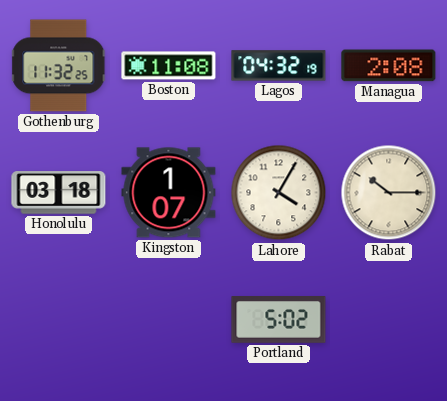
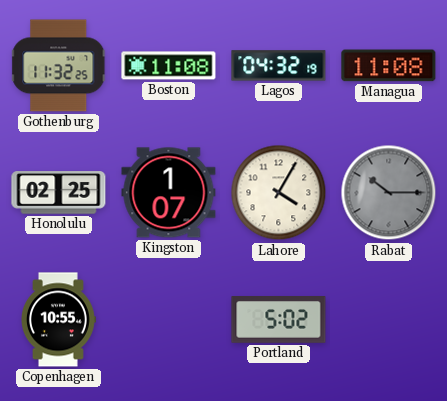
Managua: 2:08 -> 11:08
Honolulu: 03:18 -> 02:25
Rabat dial: cream -> grey
Copenhagen: none -> 10:55
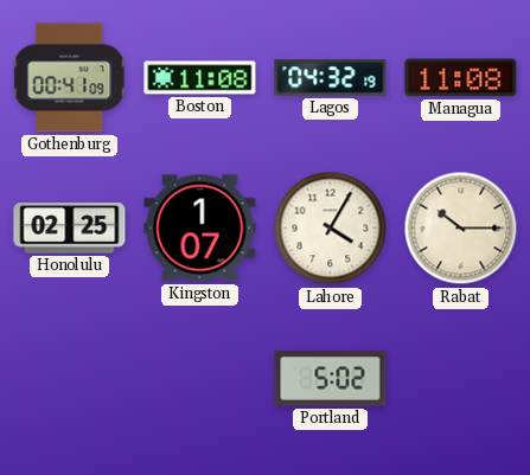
Gothenburg: 11:32 -> 00:41
Rabat dial: grey -> cream
Copenhagen: 10:55 -> none
